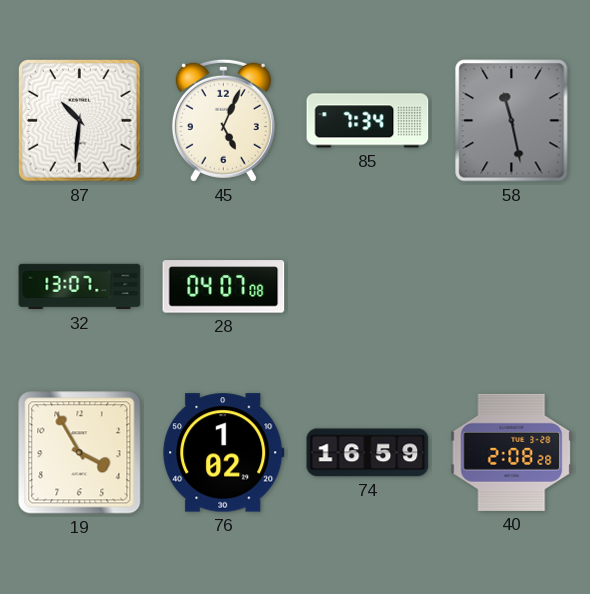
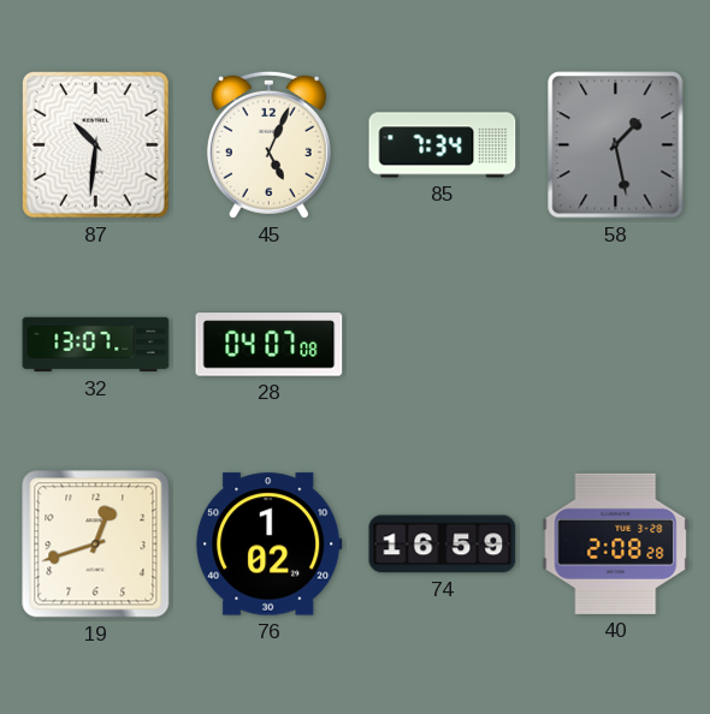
58: 11:28 -> 1:28
19: 3:55 -> 12:42
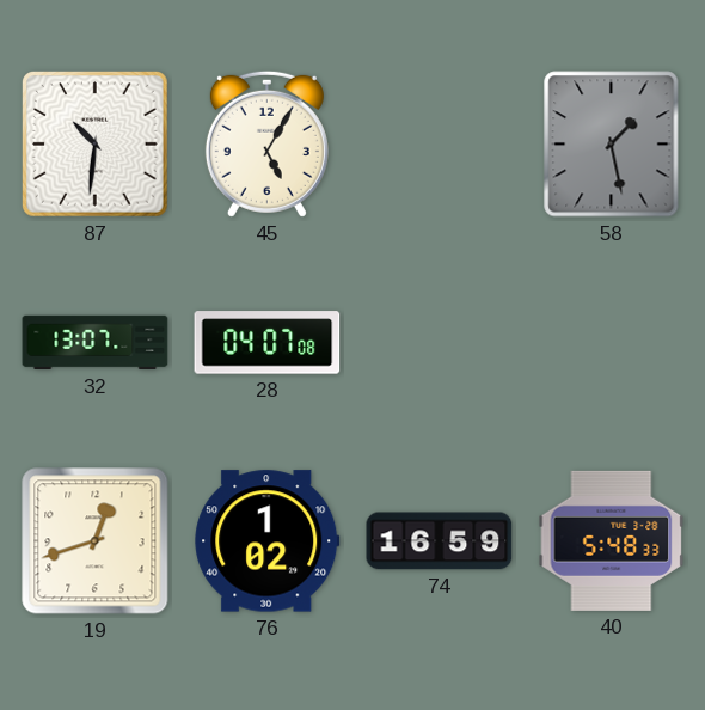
45: 5:04 -> 5:05
85: 7:34 -> none
40: 2:08 -> 5:48
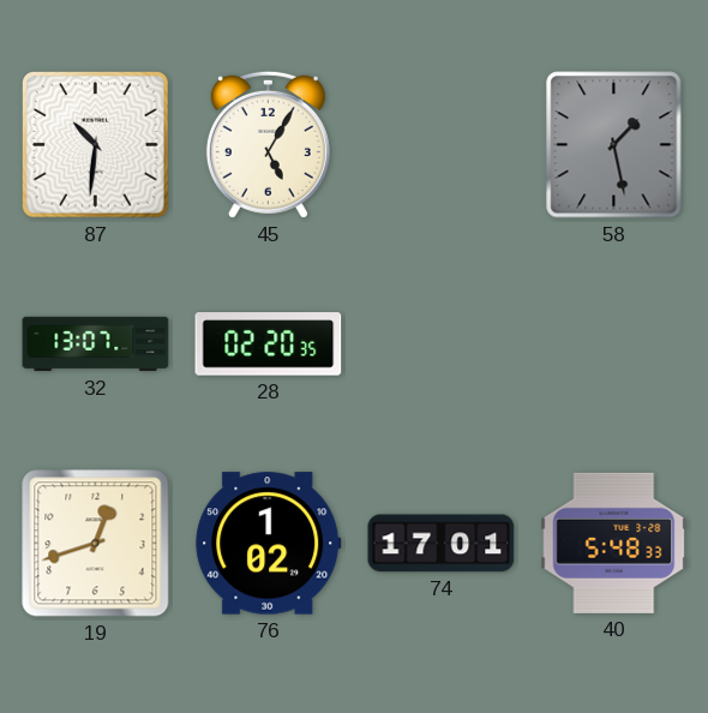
28: 04:07 -> 02:20
74: 16:59 -> 17:01
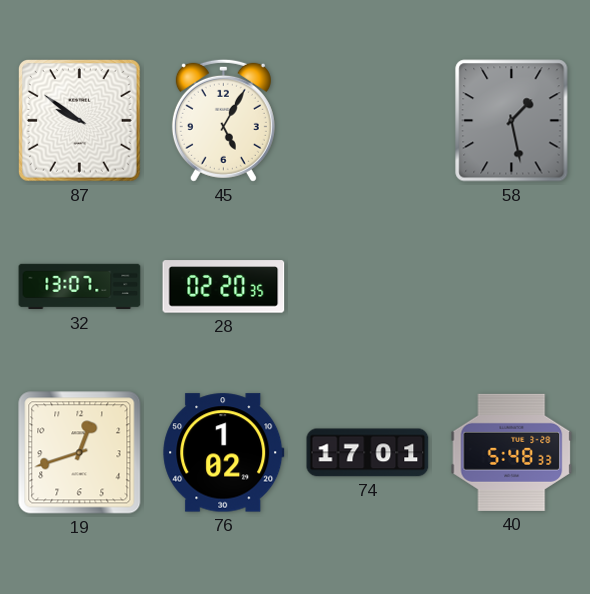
87: 10:31 -> 9:51
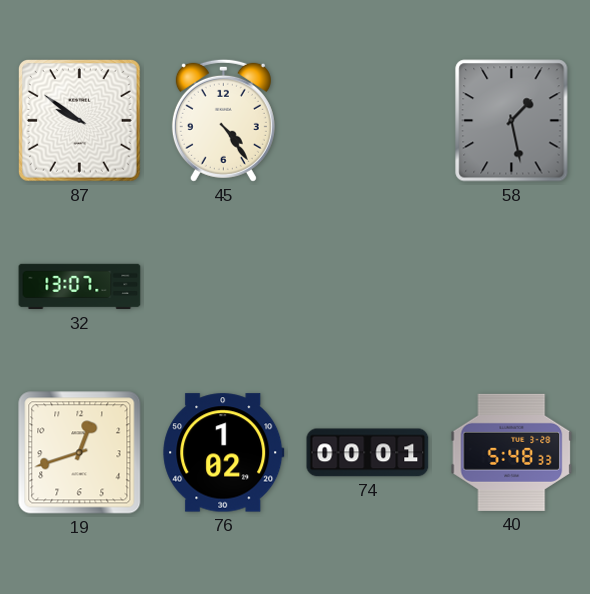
45: 5:05 -> 4:24
28: 02:20 -> none
74: 17:01 -> 00:01
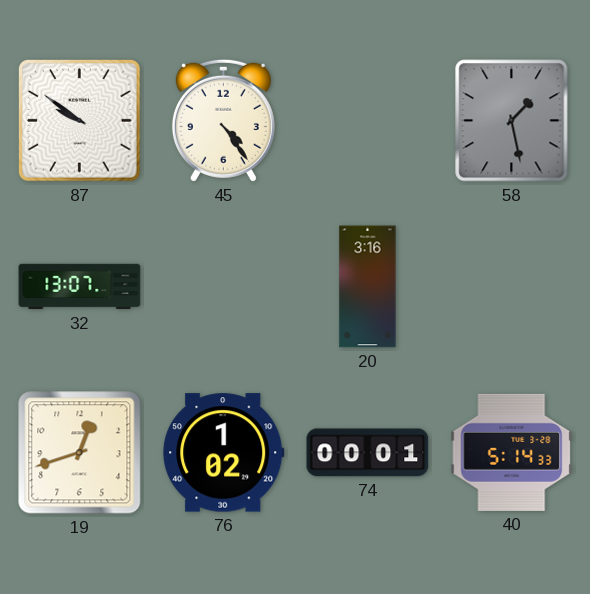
20: none -> 3:16
40: 5:48 -> 5:14
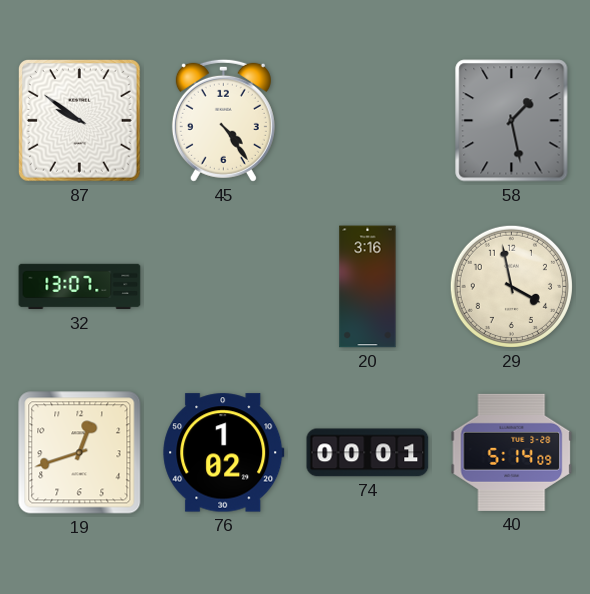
29: none -> 3:58
40: 5:14:33 -> 5:14:09
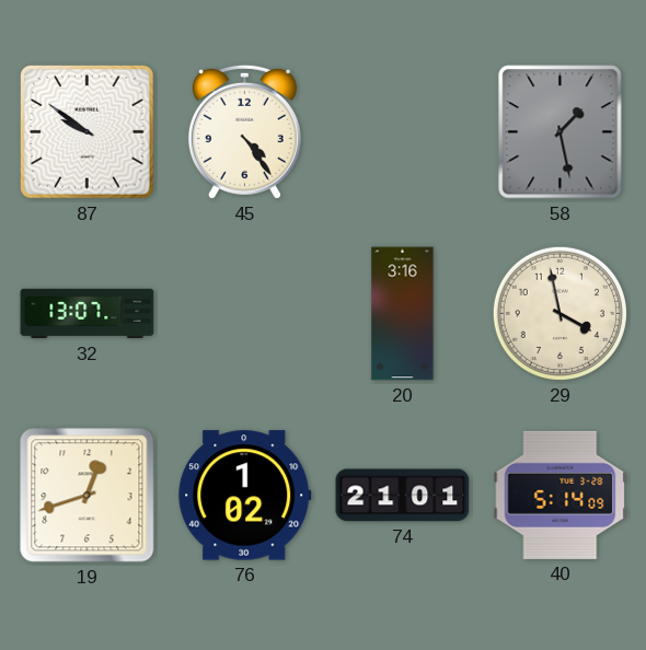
74: 00:01 -> 21:01
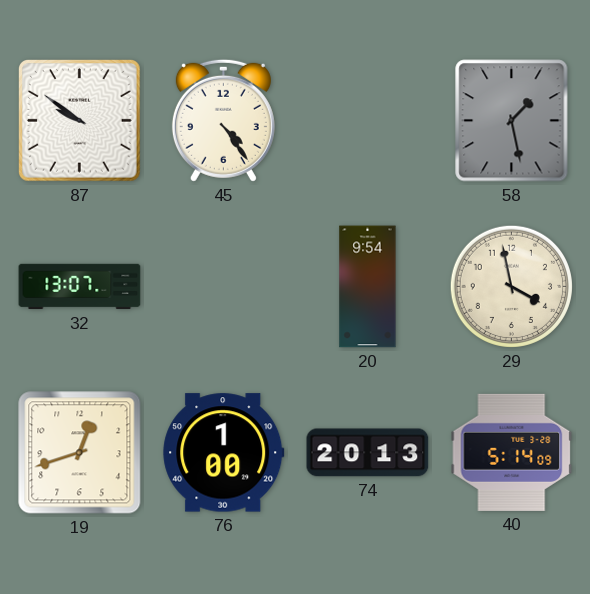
20: 3:16 -> 9:54
76: 1:02 -> 1:00
74: 21:01 -> 20:13
